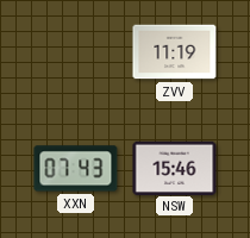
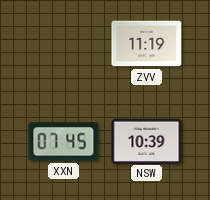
XXN: 07:43 -> 07:45
NSW: 15:46 -> 10:39
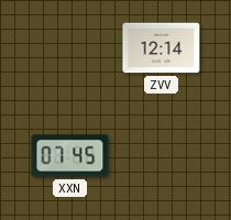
ZVV: 11:19 -> 12:14
NSW: 10:39 -> none
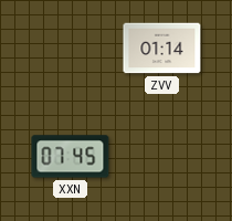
ZVV: 12:14 -> 01:14
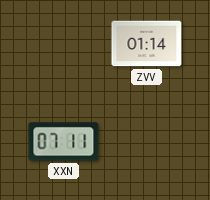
XXN: 07:45 -> 07:11
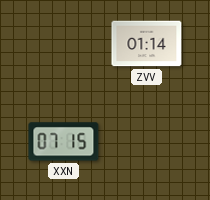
XXN: 07:11 -> 07:15
